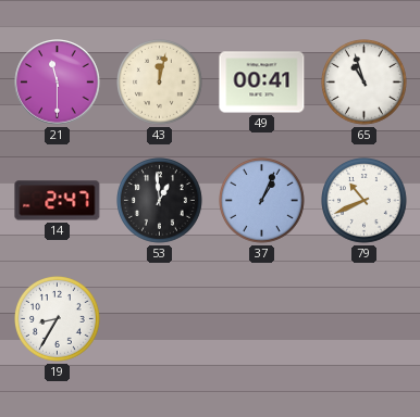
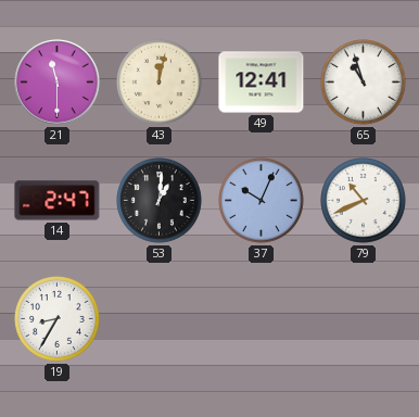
49: 00:41 -> 12:41
53: 12:59 -> 1:01
37: 1:04 -> 10:04
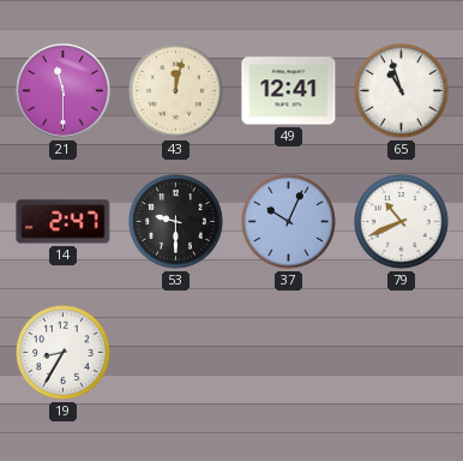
53: 1:01 -> 9:30
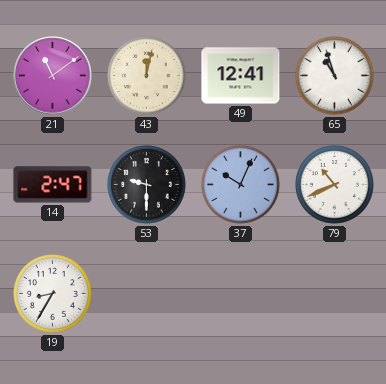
21: 11:30 -> 11:09
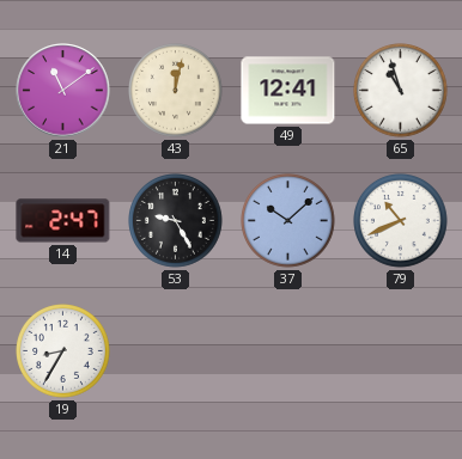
53: 9:30 -> 9:25
37: 10:04 -> 10:08
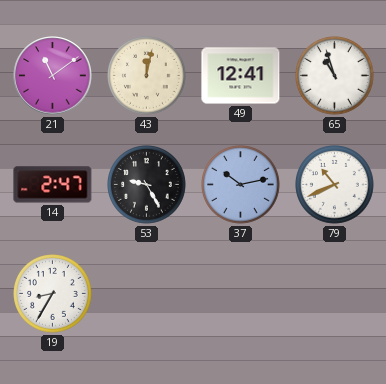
37: 10:08 -> 10:13
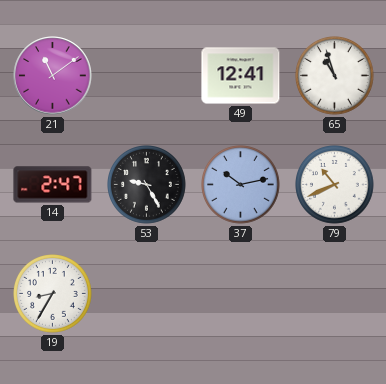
43: 12:02 -> none
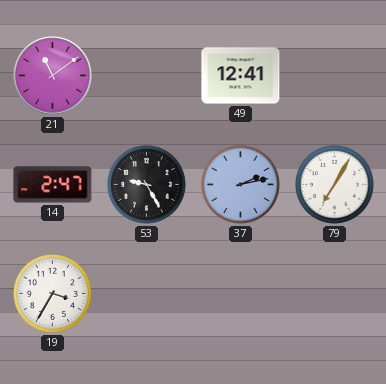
65: 10:57 -> none
37: 10:13 -> 2:13
79: 10:41 -> 7:05
19: 8:35 -> 3:35
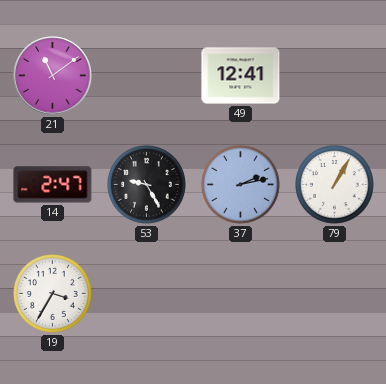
79: 7:05 -> 1:05
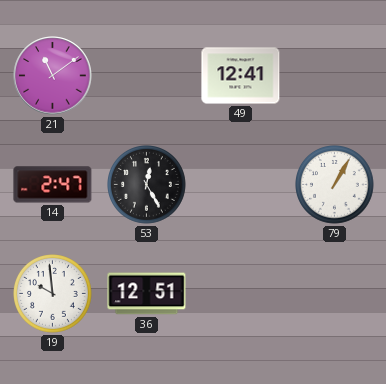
53: 9:25 -> 12:25
37: 2:13 -> none
19: 3:35 -> 9:59
36: none -> 12:51
